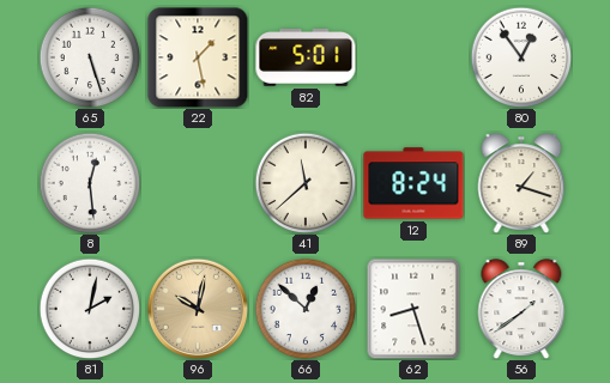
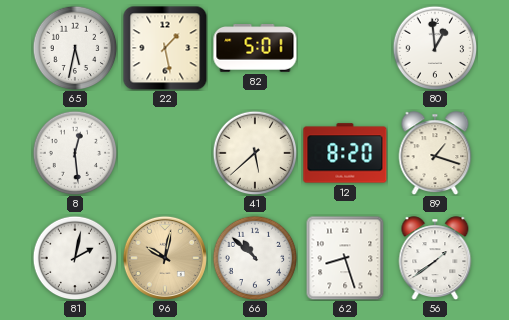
65: 5:27 -> 5:32
80: 12:54 -> 12:59
41: 11:38 -> 5:38
12: 8:24 -> 8:20
66: 12:52 -> 10:52
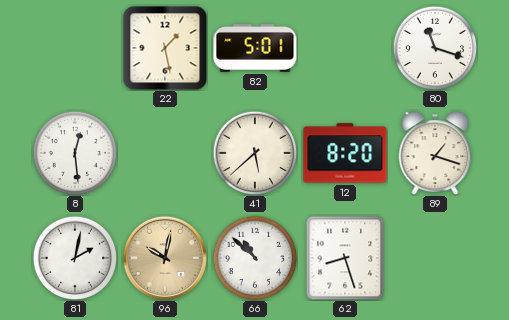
65: 5:32 -> none
80: 12:59 -> 11:18
56: 1:39 -> none
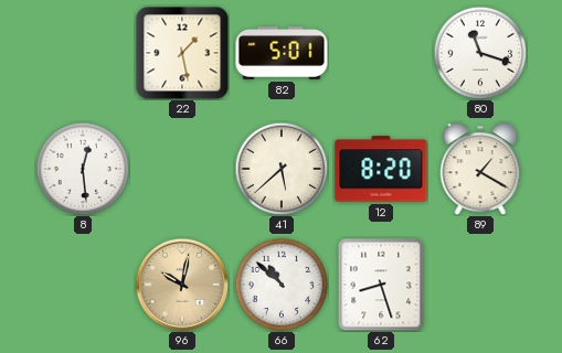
89: 1:18 -> 1:20
81: 2:02 -> none
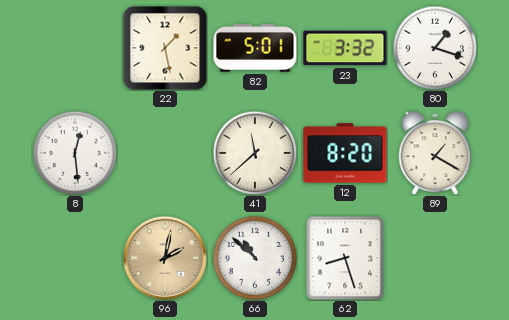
23: none -> 3:32
80: 11:18 -> 1:18
41: 5:38 -> 11:38
96: 10:02 -> 2:02
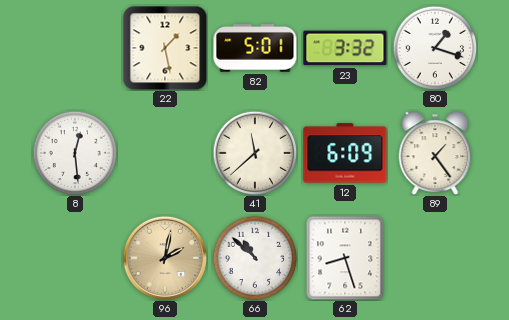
12: 8:20 -> 6:09
89: 1:20 -> 1:24
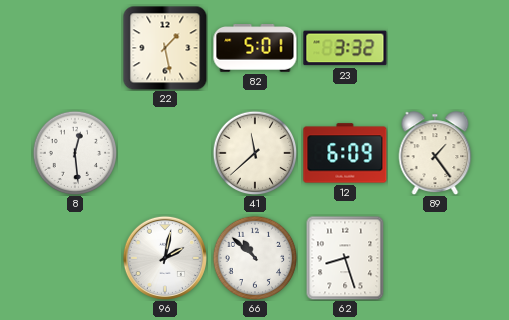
80: 1:18 -> none
96 dial: champagne -> white
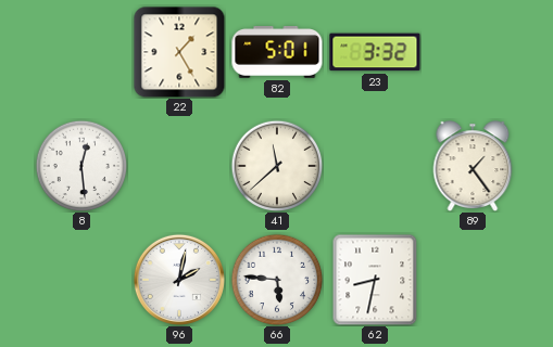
22: 1:28 -> 1:25
12: 6:09 -> none
66: 10:52 -> 5:46
62: 8:27 -> 8:32
